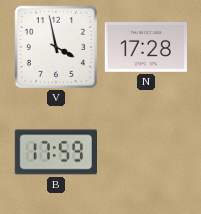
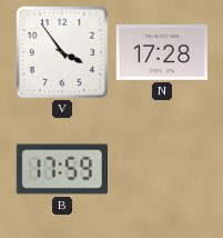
V: 3:58 -> 3:54
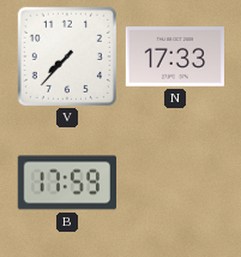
V: 3:54 -> 7:37
N: 17:28 -> 17:33
